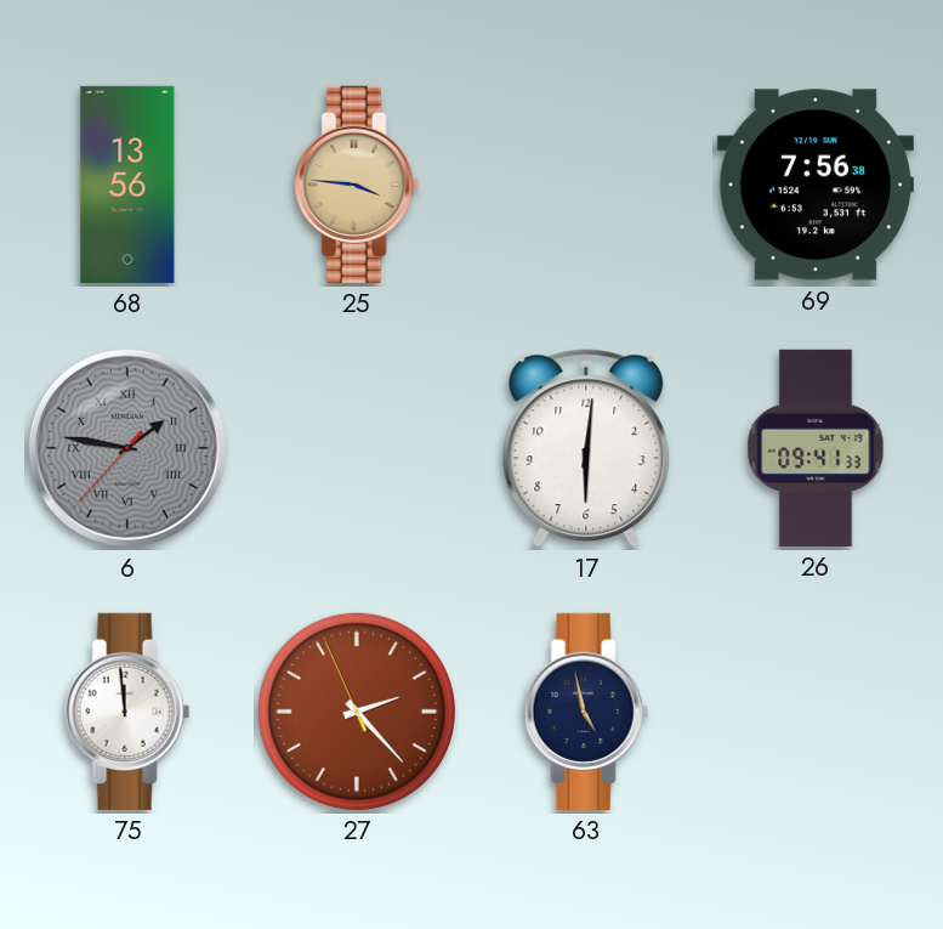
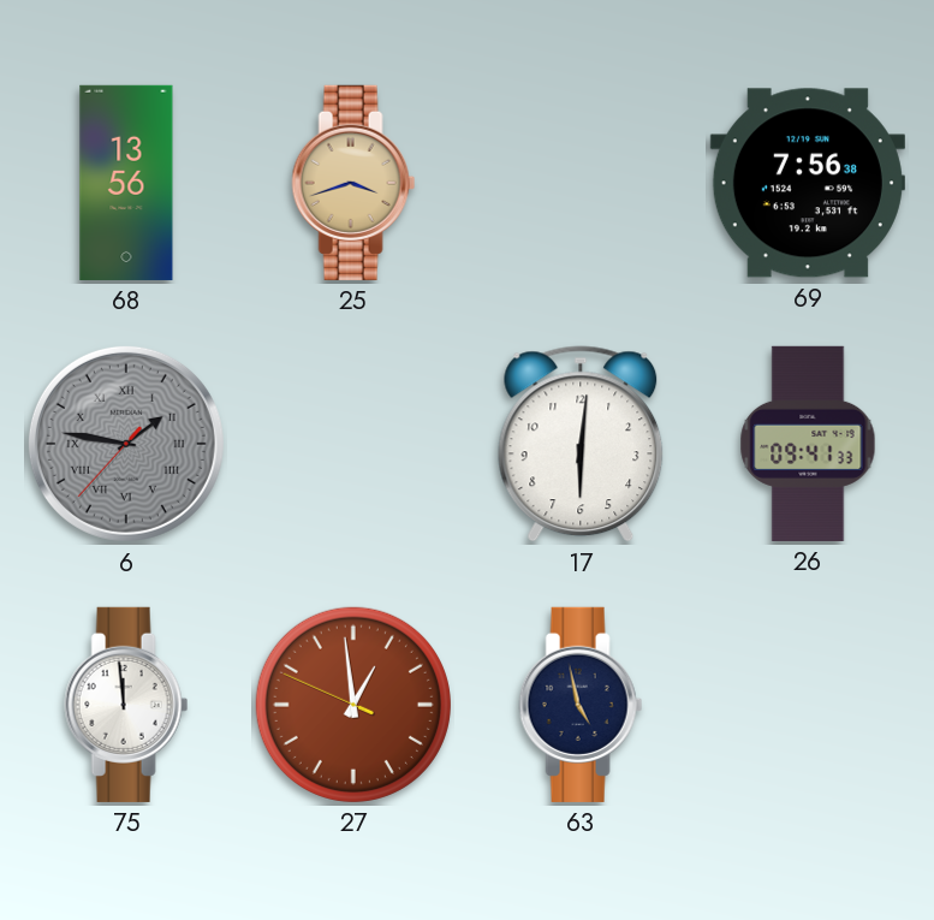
25: 3:46 -> 3:42
27: 2:22 -> 12:58
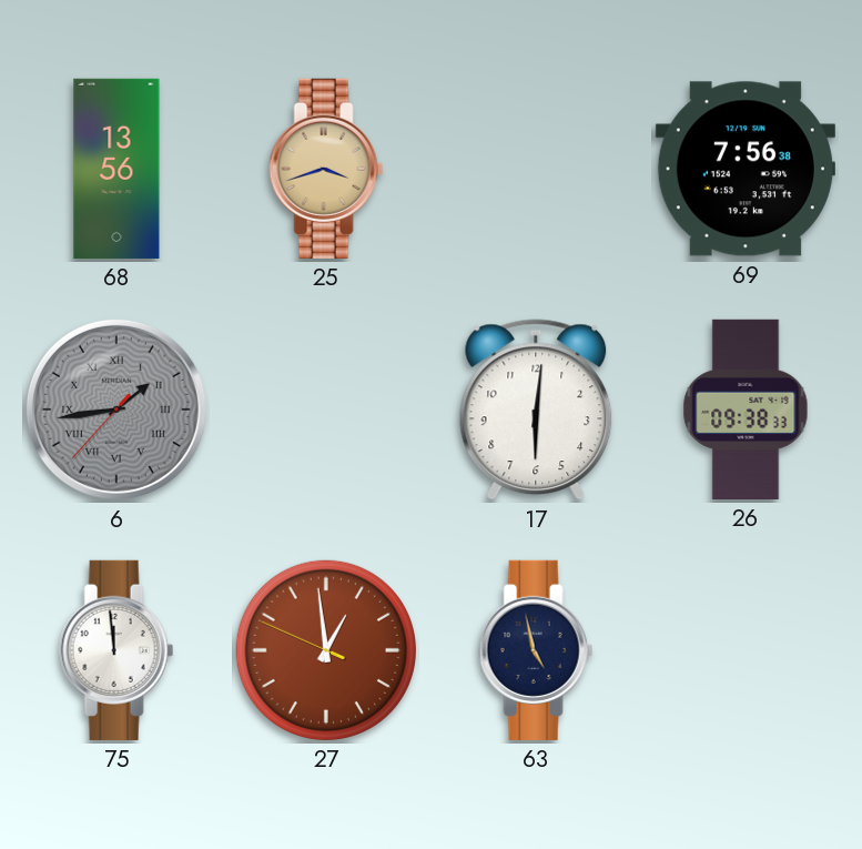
6: 1:46 -> 1:43
26: 09:41 -> 09:38
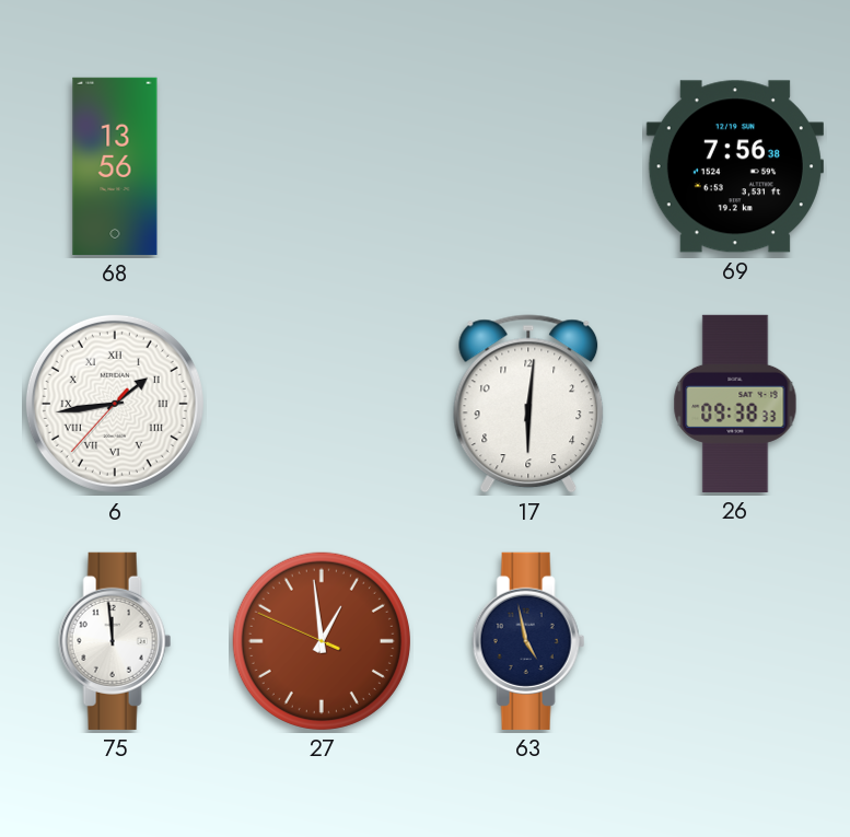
25: 3:42 -> none
6 dial: grey -> white
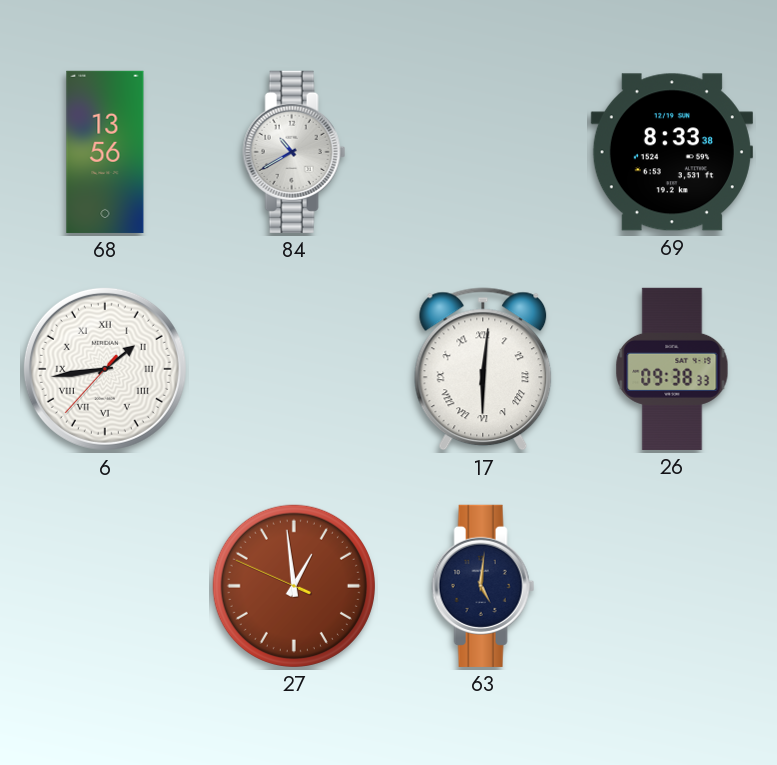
84: none -> 10:40
69: 7:56 -> 8:33
17 numerals: Arabic -> Roman
75: 11:59 -> none
63: 4:58 -> 5:01
